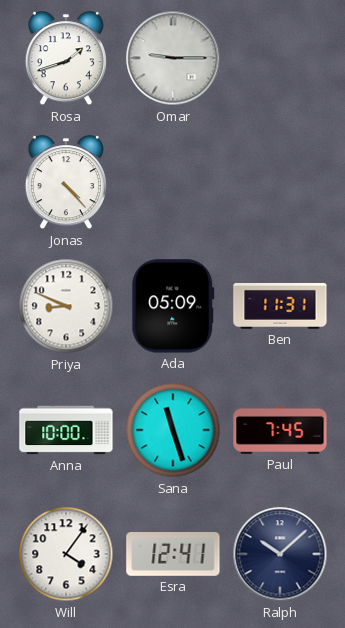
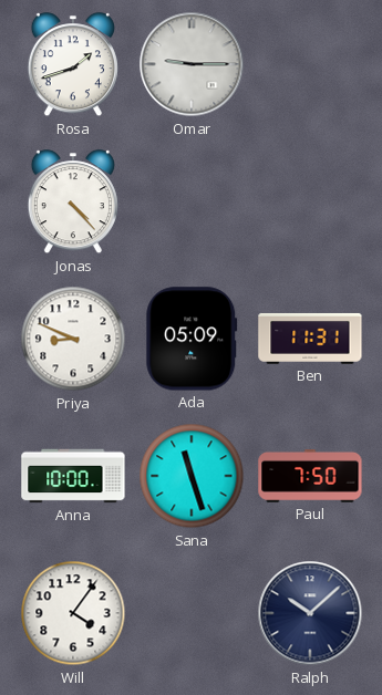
Paul: 7:45 -> 7:50
Esra: 12:41 -> none
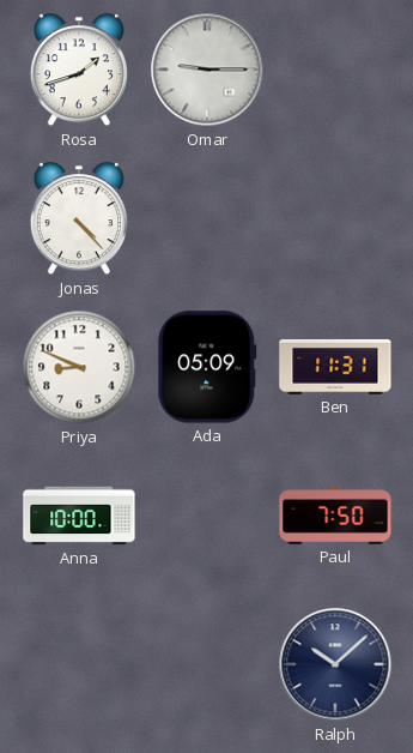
Sana: 11:27 -> none
Will: 4:06 -> none
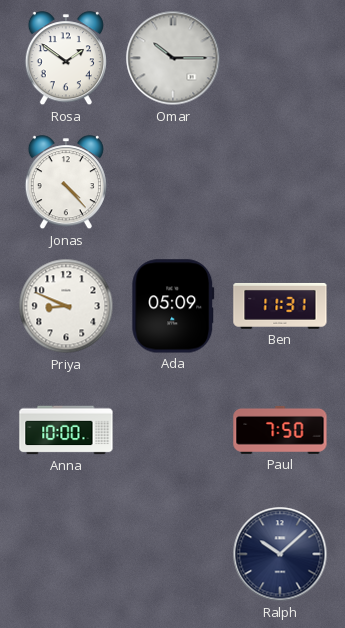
Rosa: 1:42 -> 1:51
Omar: 9:15 -> 10:15
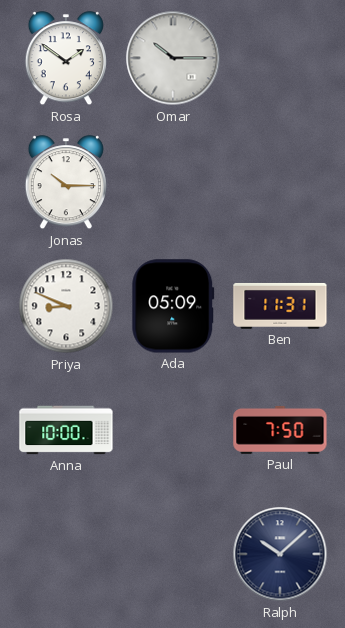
Jonas: 4:23 -> 10:15
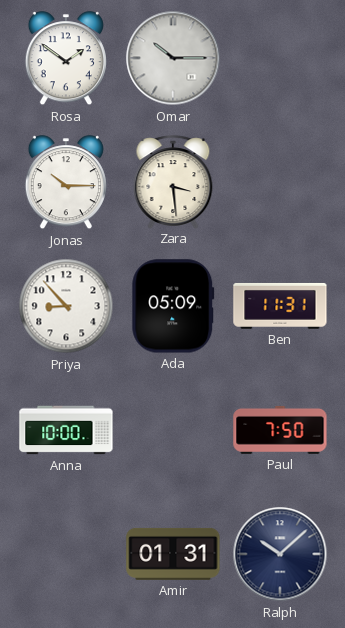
Zara: none -> 3:29
Priya: 8:49 -> 8:53
Amir: none -> 01:31
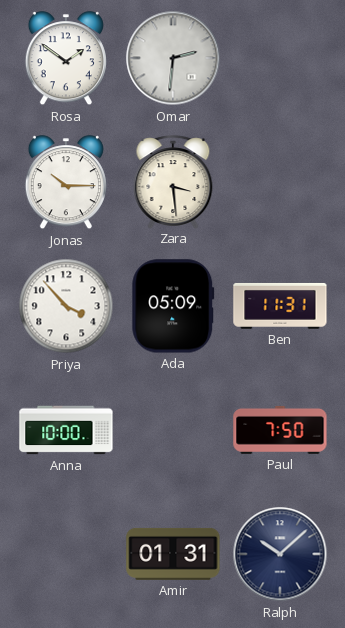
Omar: 10:15 -> 2:31
Priya: 8:53 -> 3:53
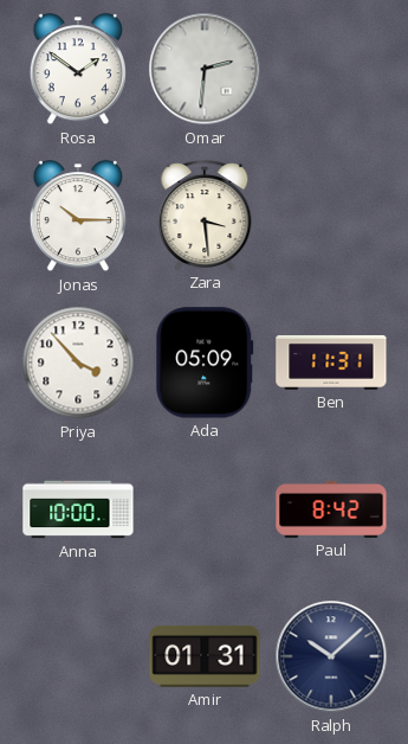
Paul: 7:50 -> 8:42
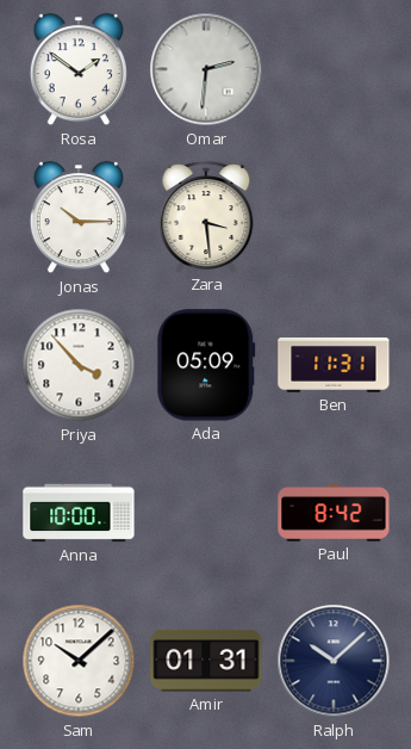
Sam: none -> 10:08
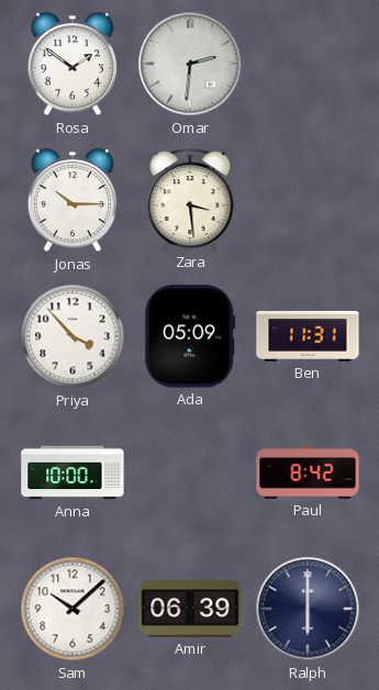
Amir: 01:31 -> 06:39
Ralph: 10:08 -> 6:00
